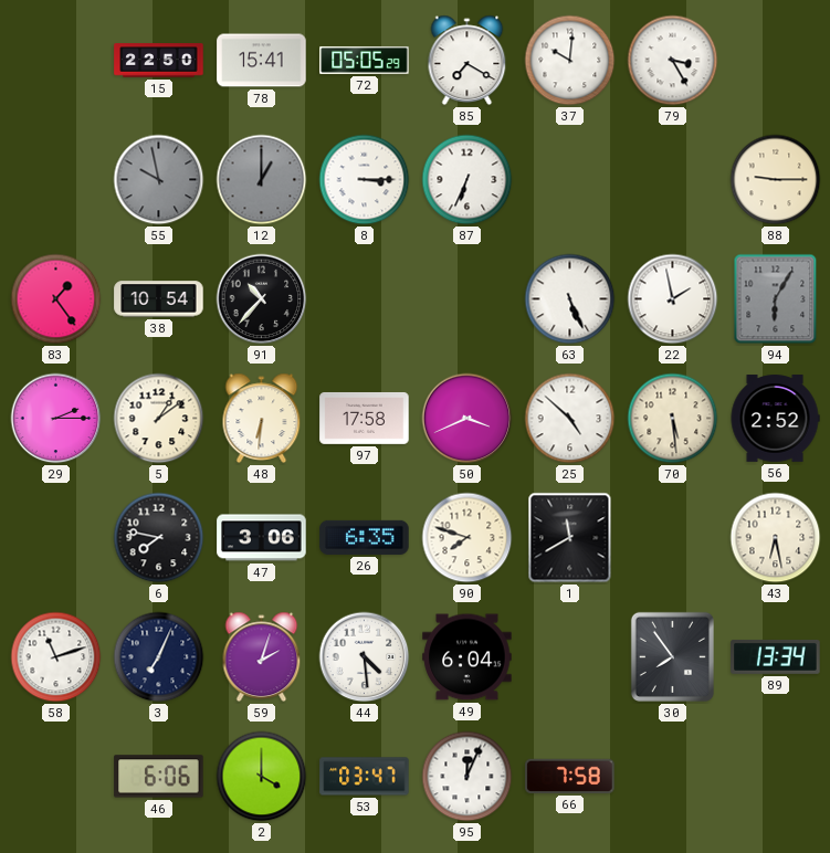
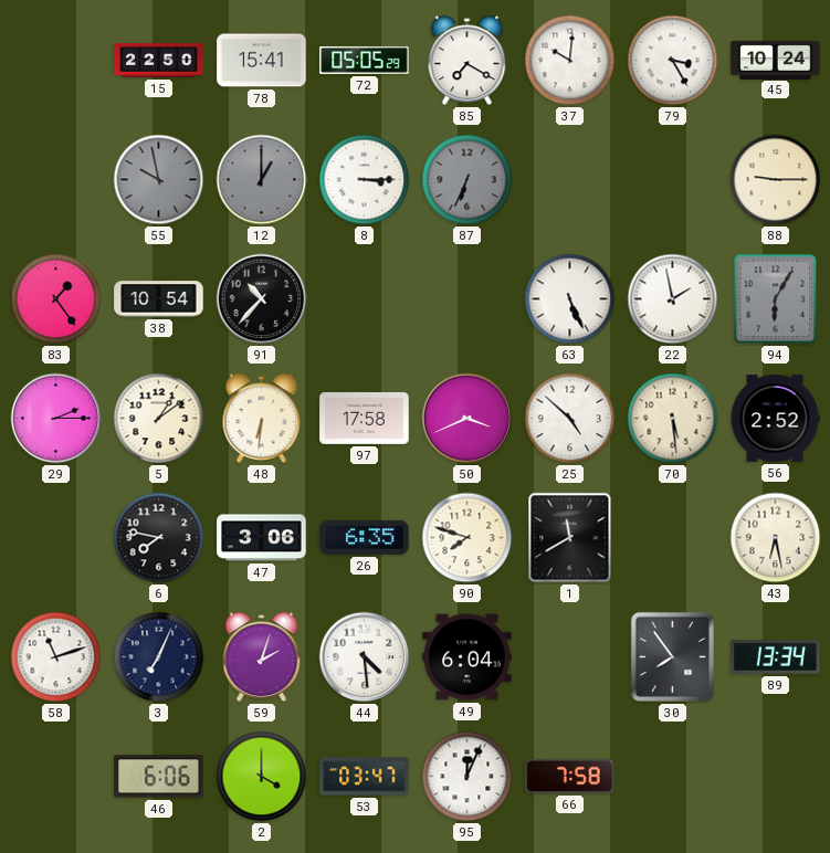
45: none -> 10:24
87 dial: white -> grey
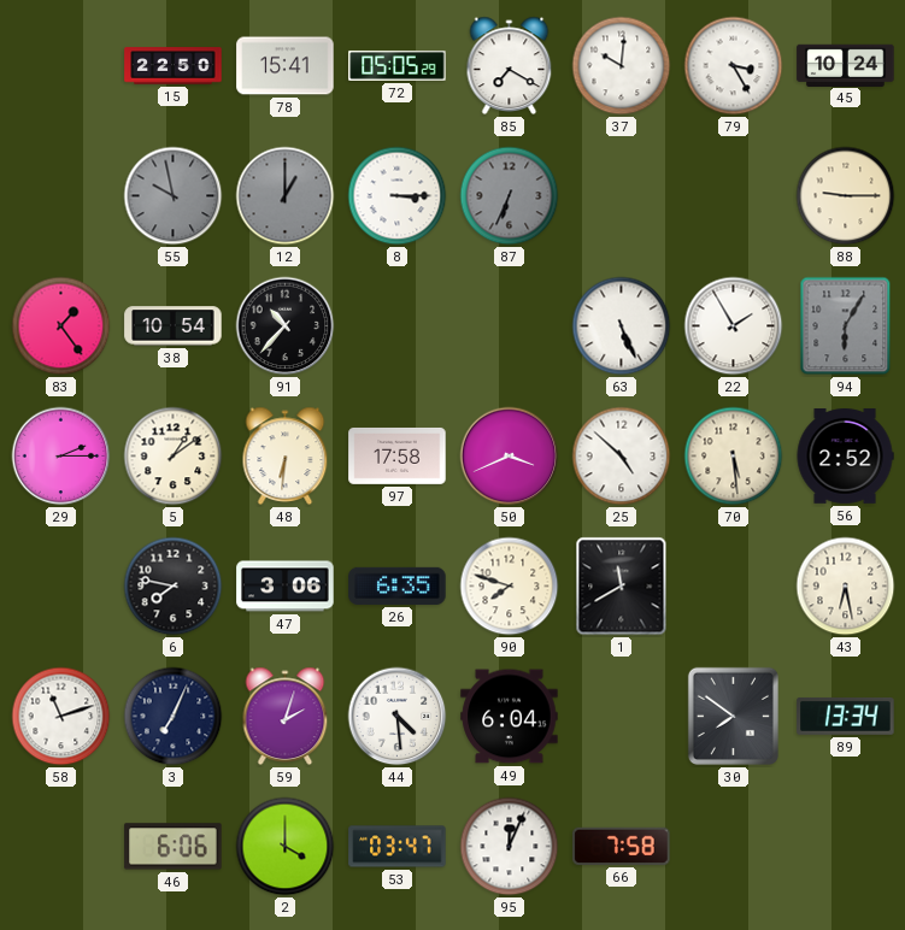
22: 1:58 -> 1:55
30: 7:54 -> 7:51
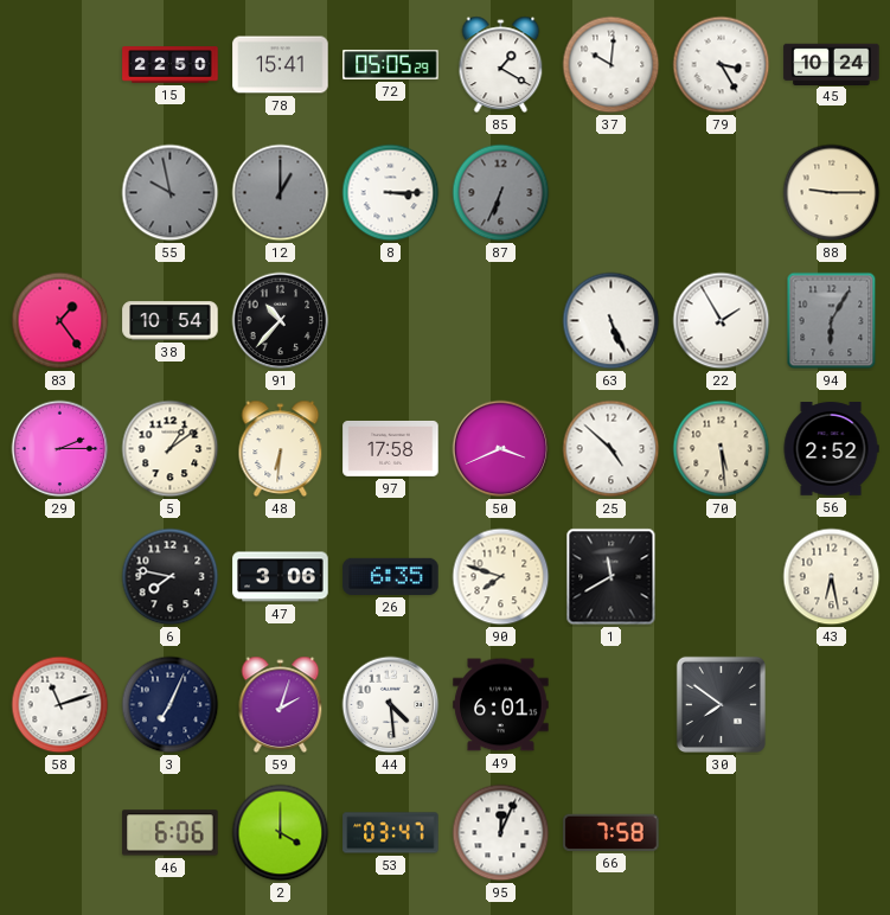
85: 7:20 -> 1:20
49: 6:04 -> 6:01
89: 13:34 -> none
